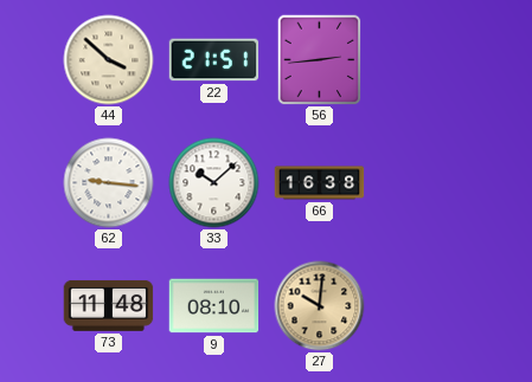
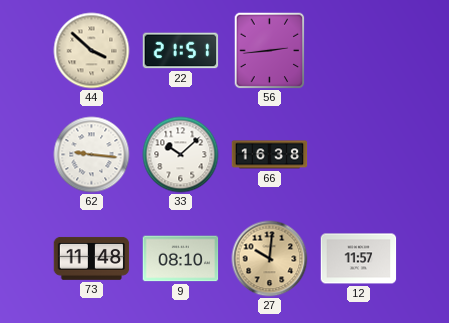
12: none -> 11:57
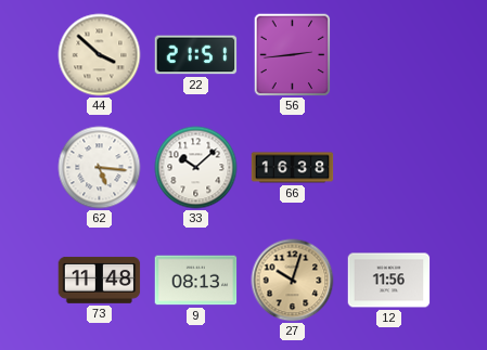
62: 9:16 -> 5:16
9: 08:10 -> 08:13
27: 10:01 -> 10:03
12: 11:57 -> 11:56
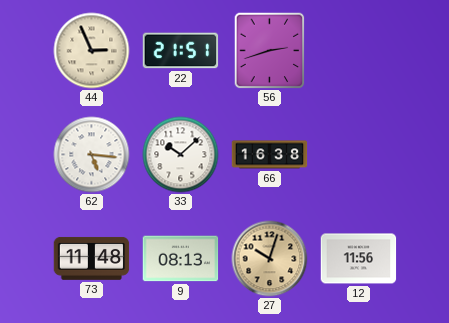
44: 3:52 -> 2:56
56: 2:44 -> 2:42
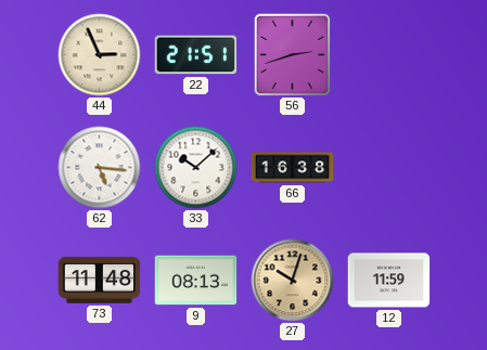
12: 11:56 -> 11:59
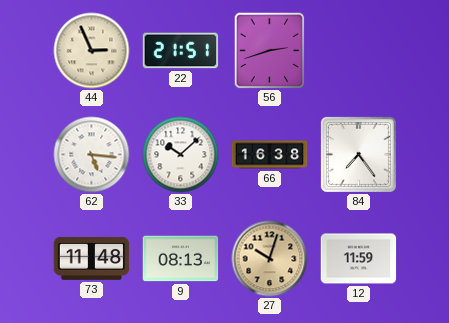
84: none -> 7:24
